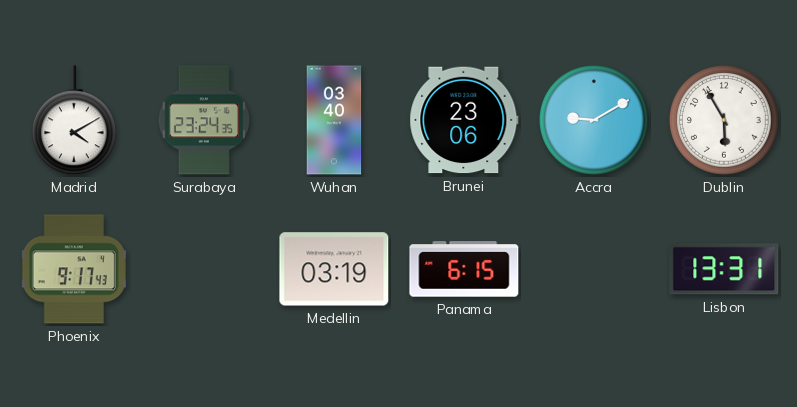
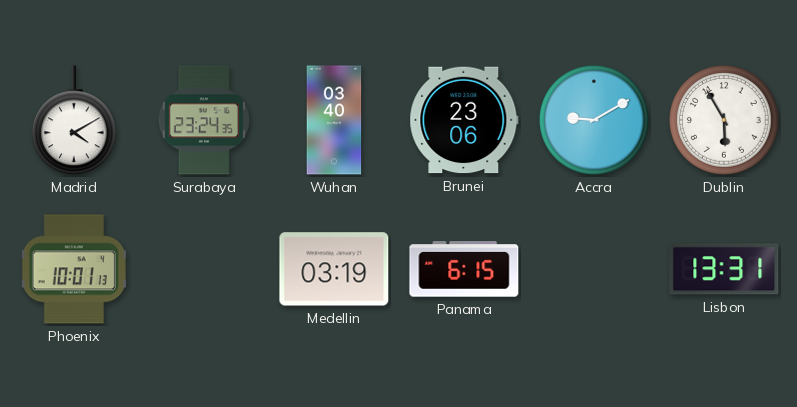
Phoenix: 9:17 -> 10:01
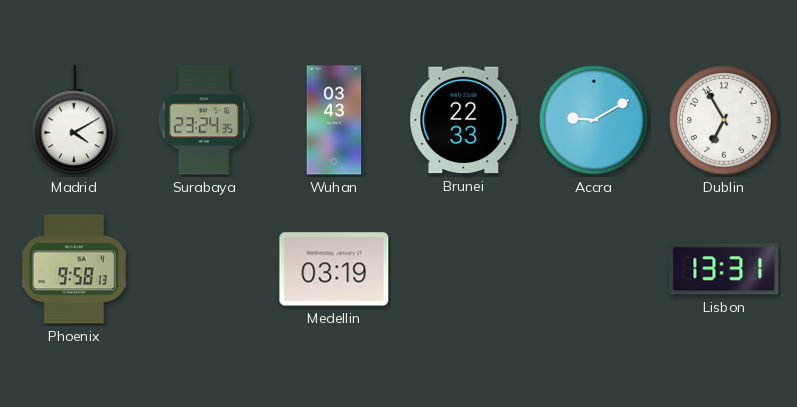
Wuhan: 03:40 -> 03:43
Brunei: 23:06 -> 22:33
Dublin: 5:55 -> 6:55
Phoenix: 10:01 -> 9:58
Panama: 6:15 -> none
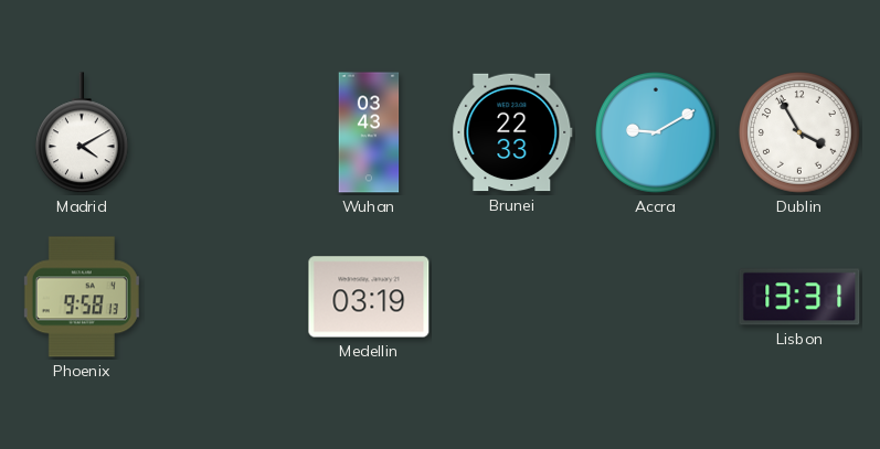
Surabaya: 23:24 -> none
Dublin: 6:55 -> 3:55
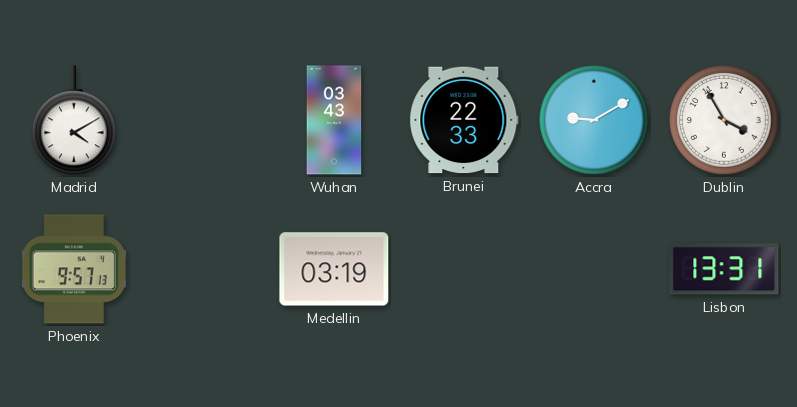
Phoenix: 9:58 -> 9:57
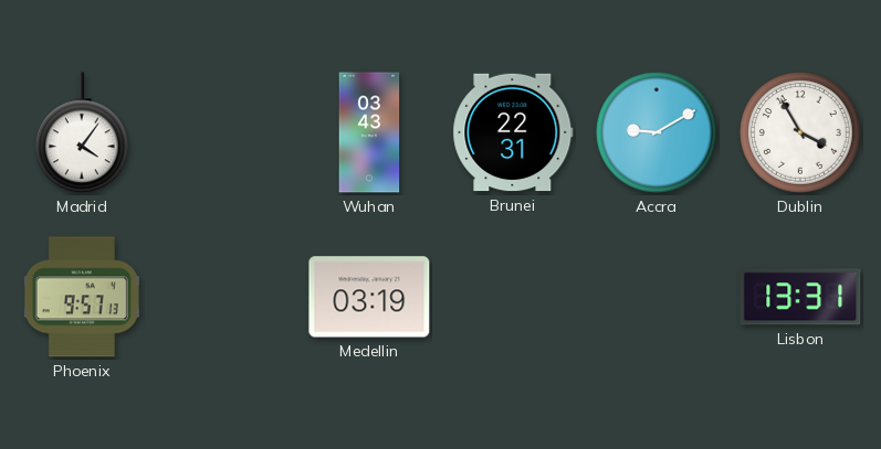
Madrid: 4:10 -> 4:06
Brunei: 22:33 -> 22:31
